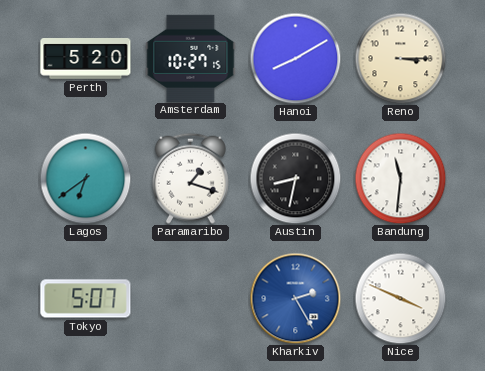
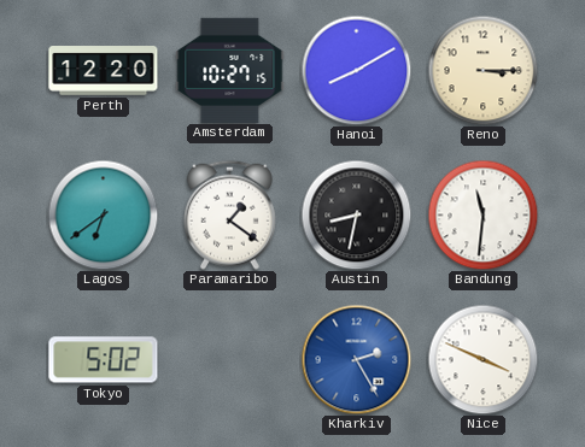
Perth: 5:20 -> 12:20
Paramaribo: 1:18 -> 1:21
Tokyo: 5:07 -> 5:02
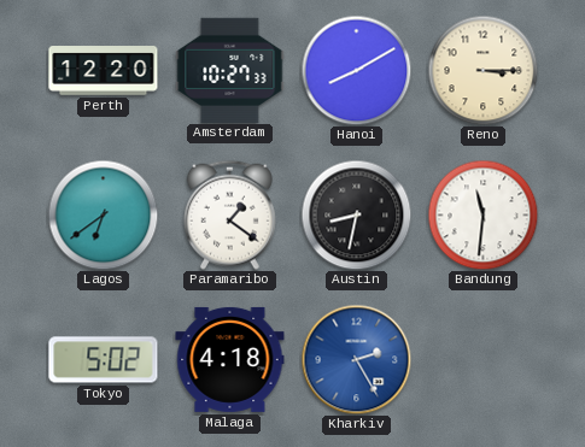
Amsterdam: 10:27:15 -> 10:27:33
Malaga: none -> 4:18
Nice: 3:49 -> none
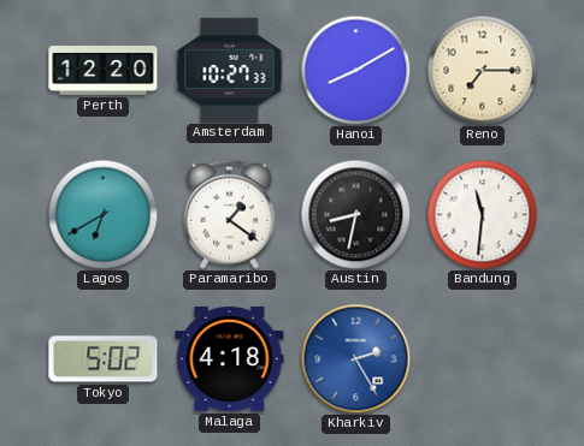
Reno: 3:15 -> 7:15
Lagos: 6:39 -> 6:40
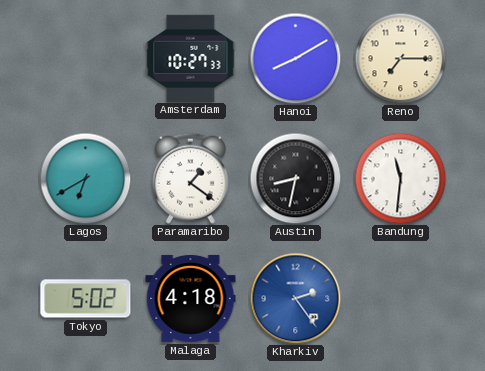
Perth: 12:20 -> none
Kharkiv: 2:25 -> 2:24
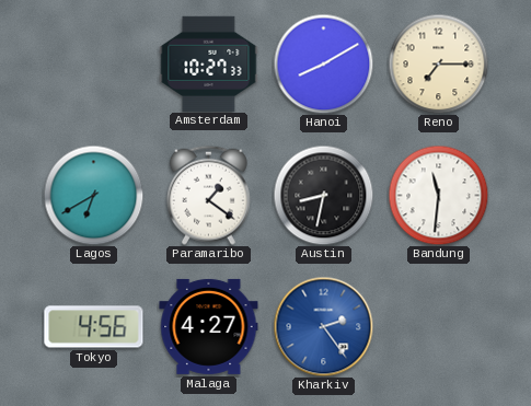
Tokyo: 5:02 -> 4:56
Malaga: 4:18 -> 4:27
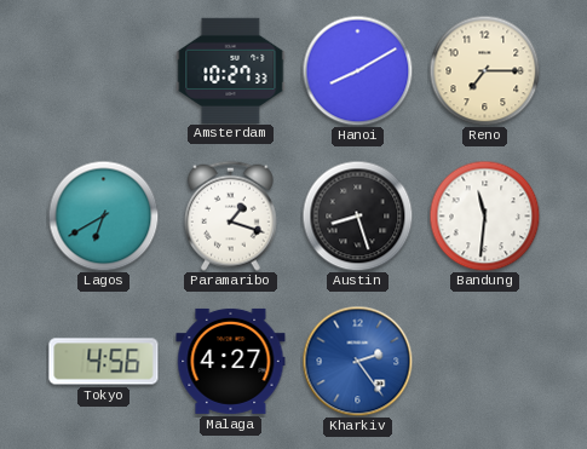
Paramaribo: 1:21 -> 1:18
Austin: 8:32 -> 8:27
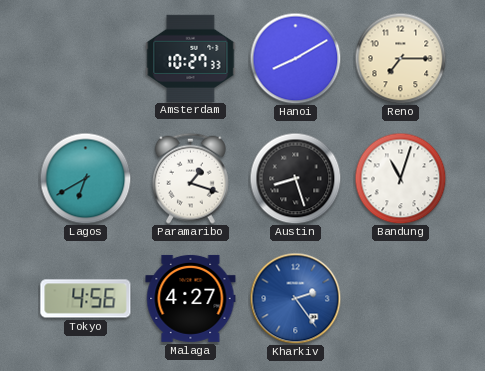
Bandung: 11:31 -> 11:03
